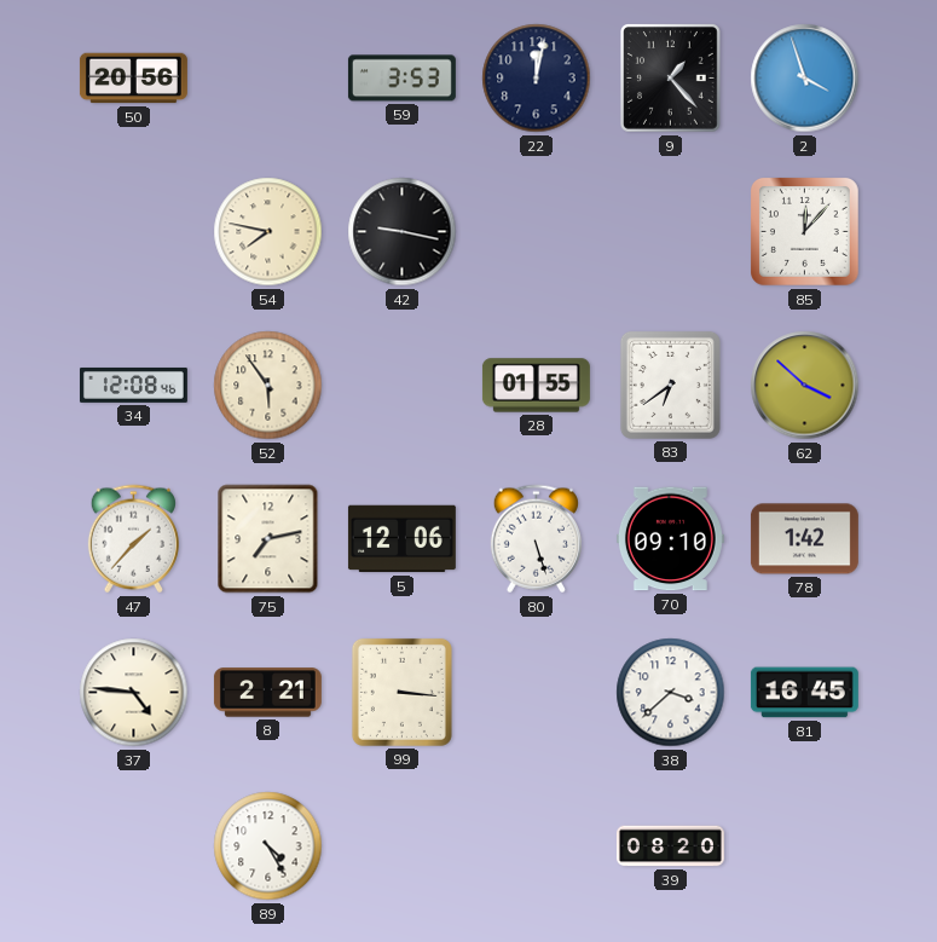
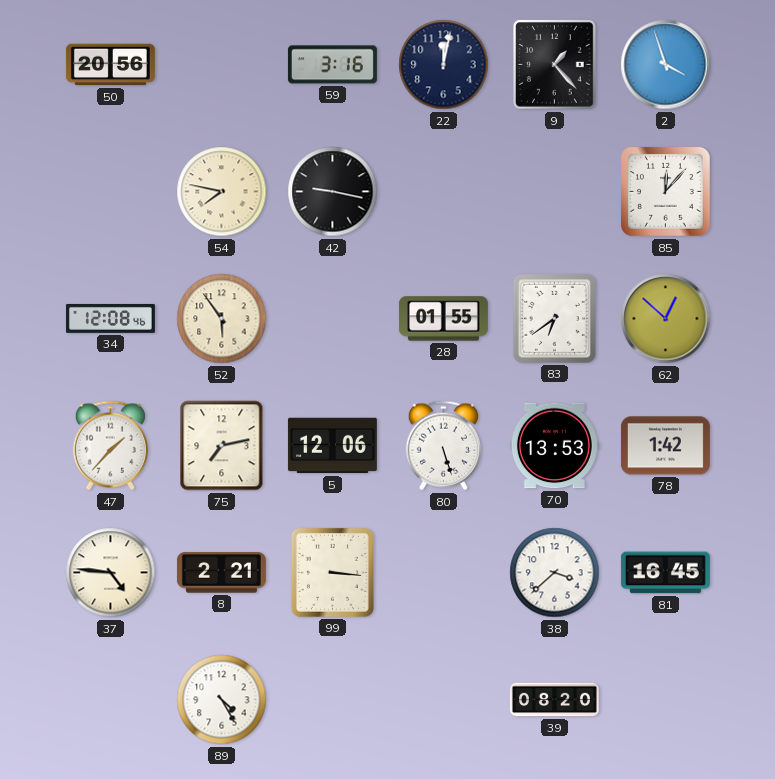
59: 3:53 -> 3:16
62: 3:52 -> 12:52
70: 09:10 -> 13:53
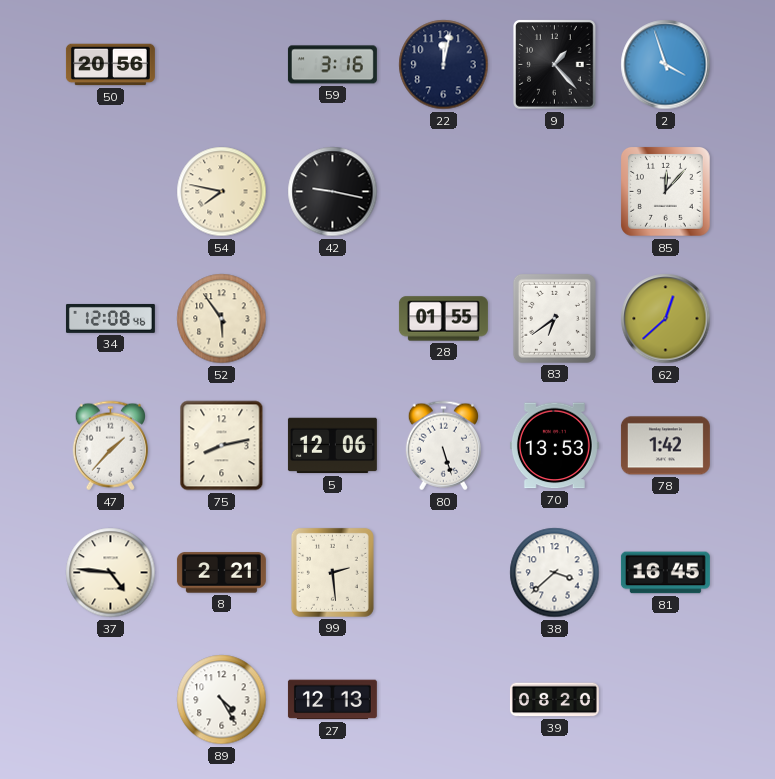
62: 12:52 -> 12:38
75: 7:13 -> 8:13
99: 3:16 -> 2:29
27: none -> 12:13
